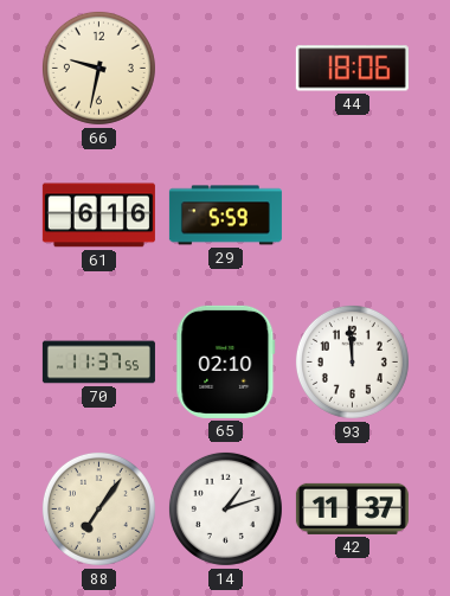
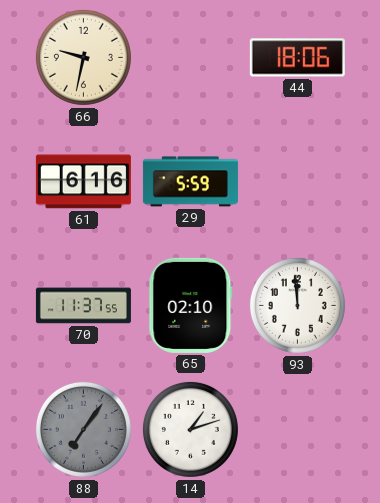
88 dial: cream -> grey
42: 11:37 -> none
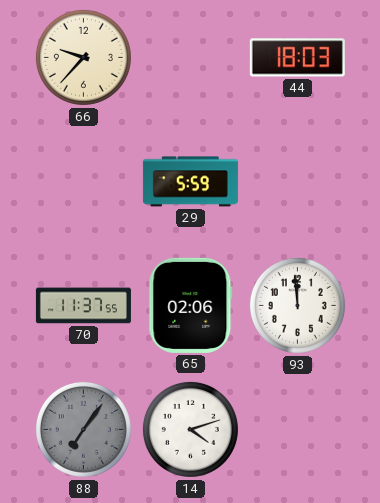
66: 9:32 -> 9:37
44: 18:06 -> 18:03
61: 6:16 -> none
65: 02:10 -> 02:06
14: 1:12 -> 4:12
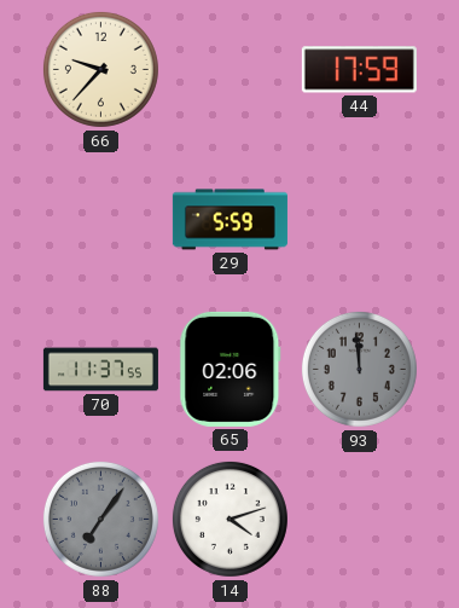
44: 18:03 -> 17:59
93 dial: white -> grey
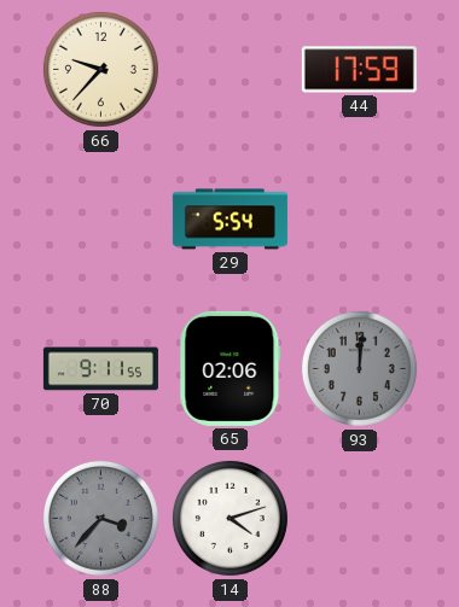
29: 5:59 -> 5:54
70: 11:37 -> 9:11
93: 11:59 -> 12:01
88: 7:06 -> 3:37
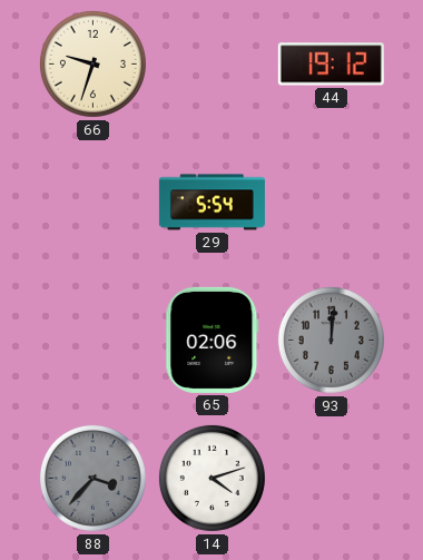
66: 9:37 -> 9:33
44: 17:59 -> 19:12
70: 9:11 -> none
